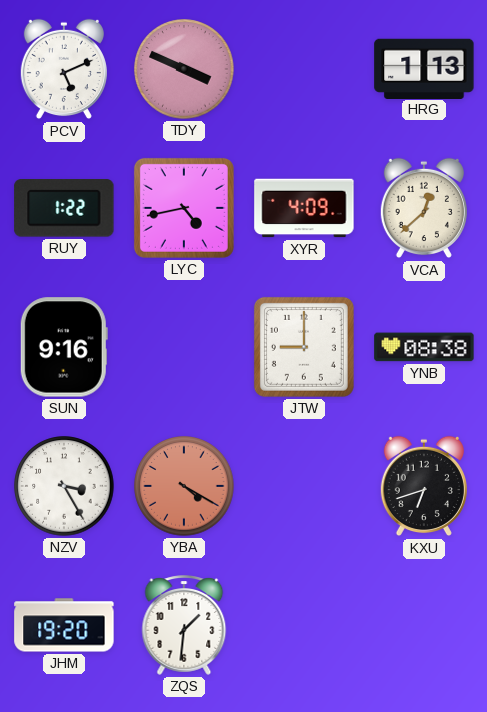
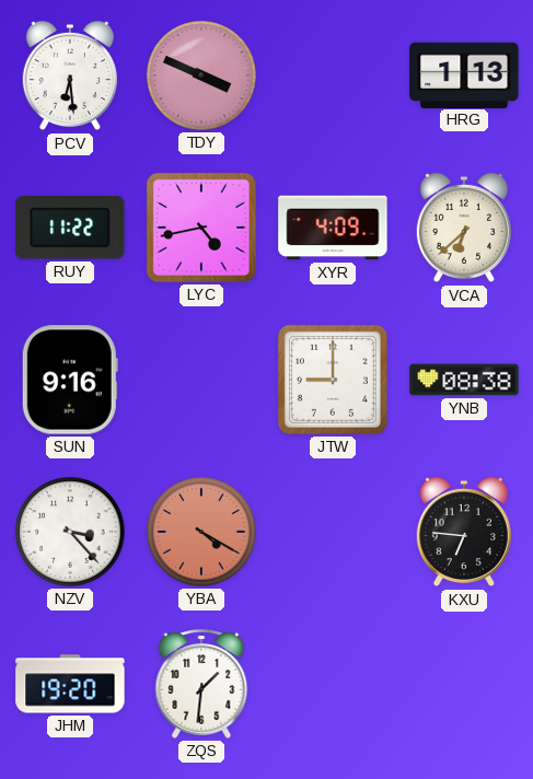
PCV: 5:11 -> 6:29
RUY: 1:22 -> 11:22
VCA: 12:38 -> 6:38
NZV: 3:25 -> 3:23
KXU: 6:42 -> 6:46
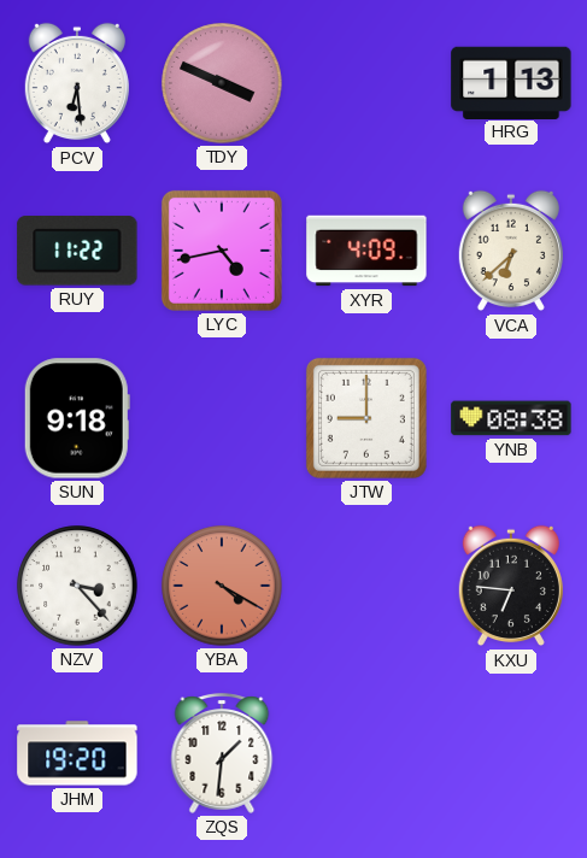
SUN: 9:16 -> 9:18
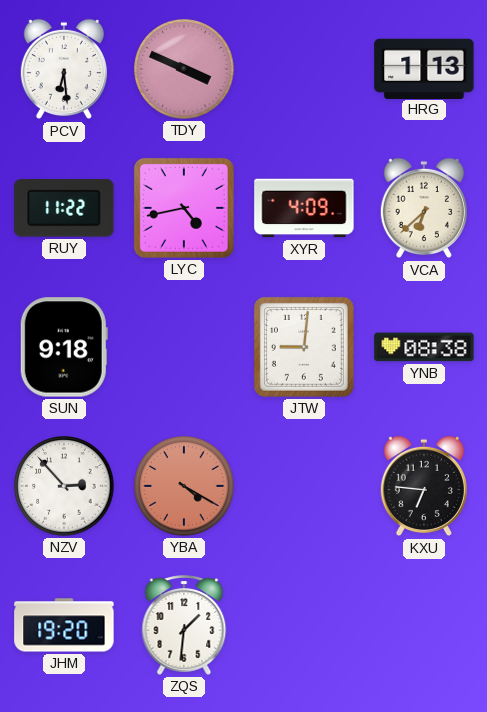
JTW: 9:00 -> 9:01
NZV: 3:23 -> 2:53
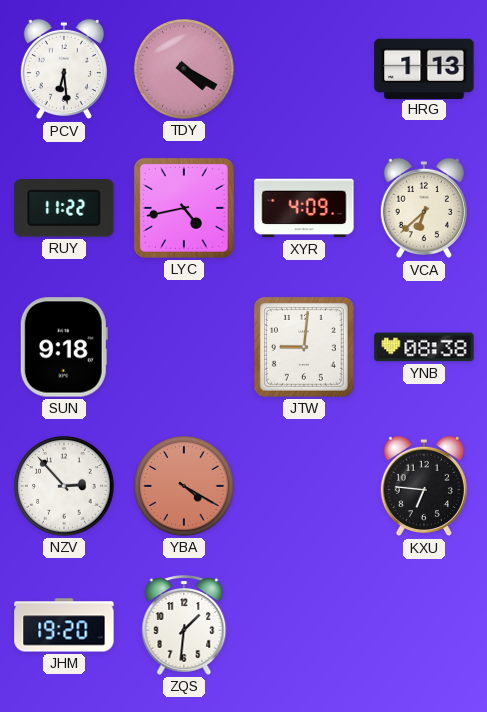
TDY: 3:49 -> 4:20
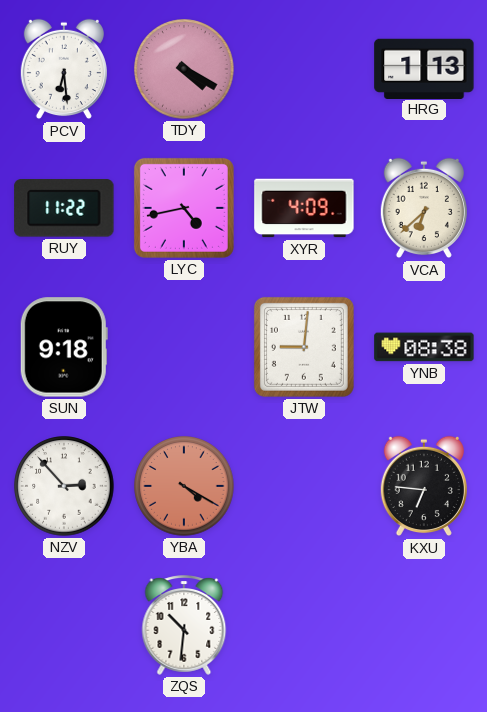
JHM: 19:20 -> none
ZQS: 1:31 -> 10:31
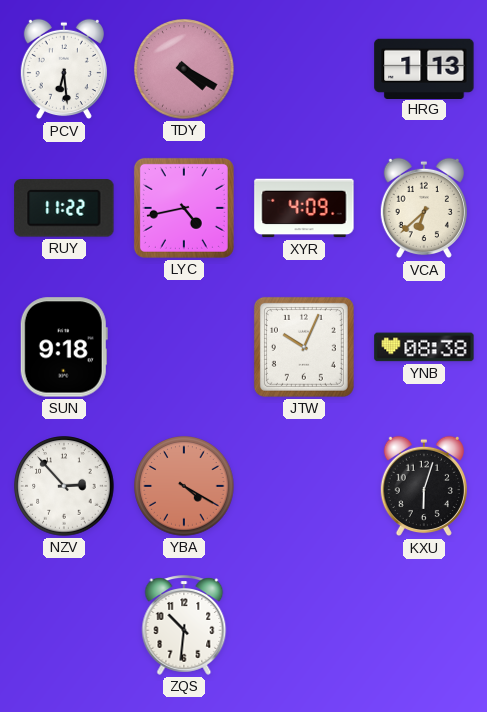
JTW: 9:01 -> 10:04
KXU: 6:46 -> 6:03
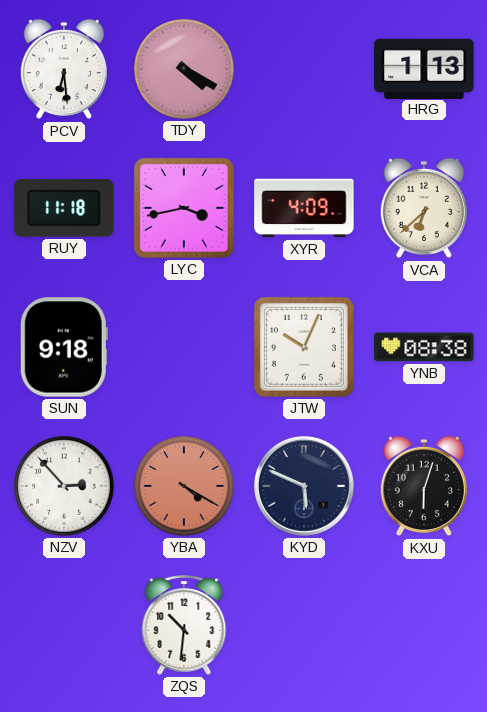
RUY: 11:22 -> 11:18
LYC: 4:43 -> 3:43
KYD: none -> 5:49
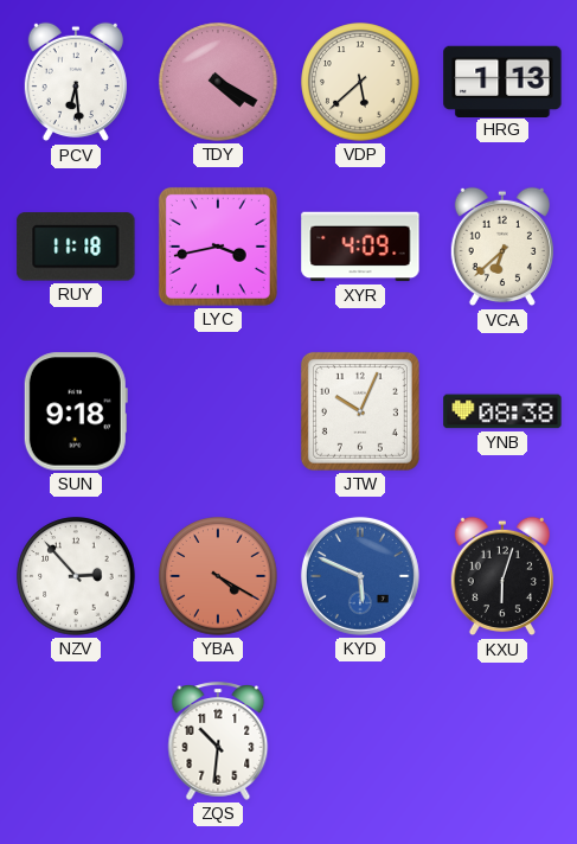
VDP: none -> 5:38
KYD dial: navy -> blue
